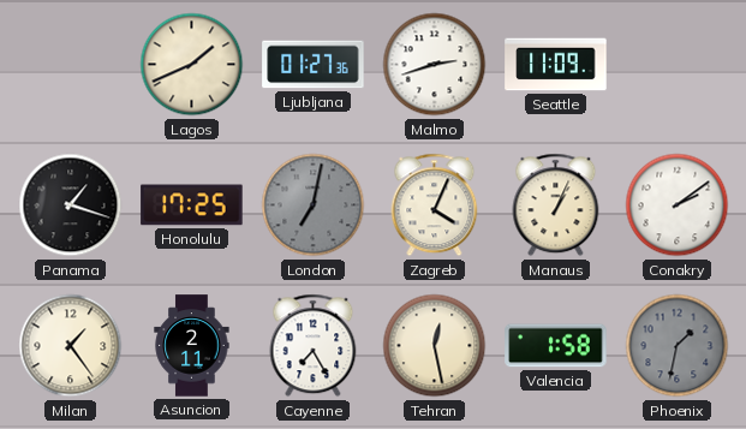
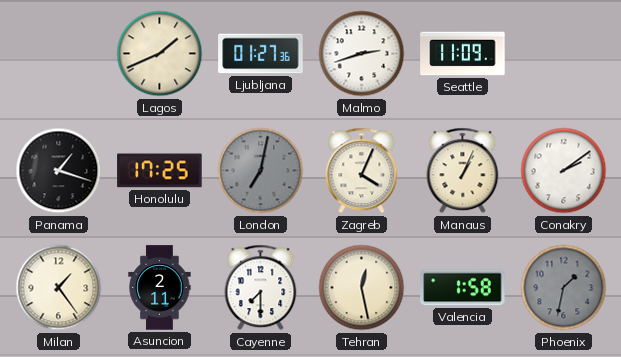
Cayenne: 7:25 -> 7:30
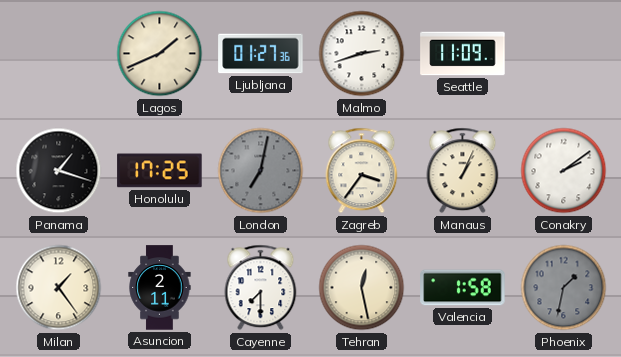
Zagreb: 4:04 -> 3:36
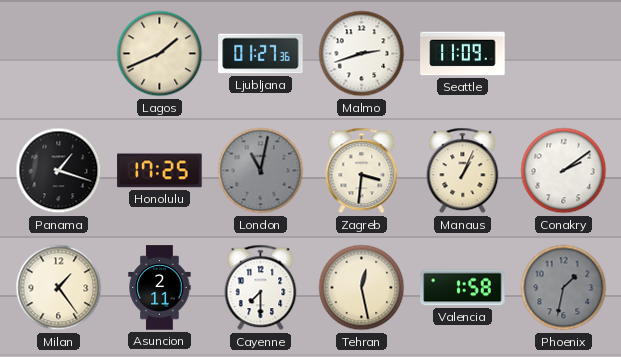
London: 7:02 -> 11:02
Zagreb: 3:36 -> 3:31
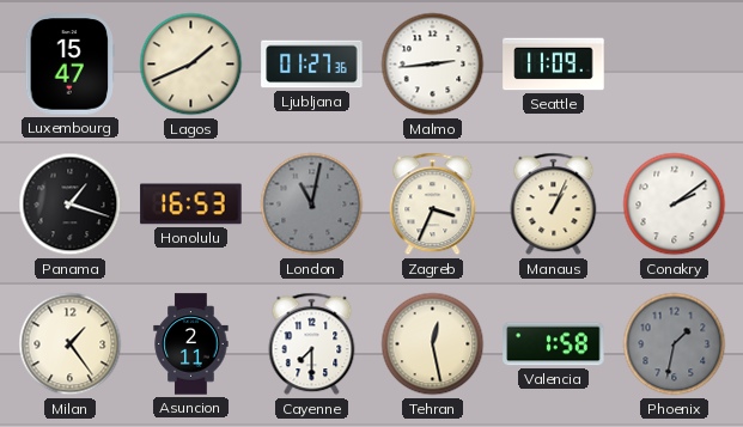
Luxembourg: none -> 15:47
Malmo: 2:42 -> 2:44
Honolulu: 17:25 -> 16:53
Zagreb: 3:31 -> 3:34
